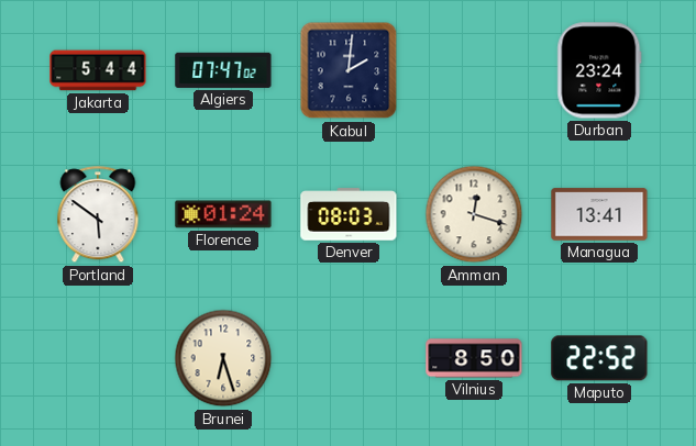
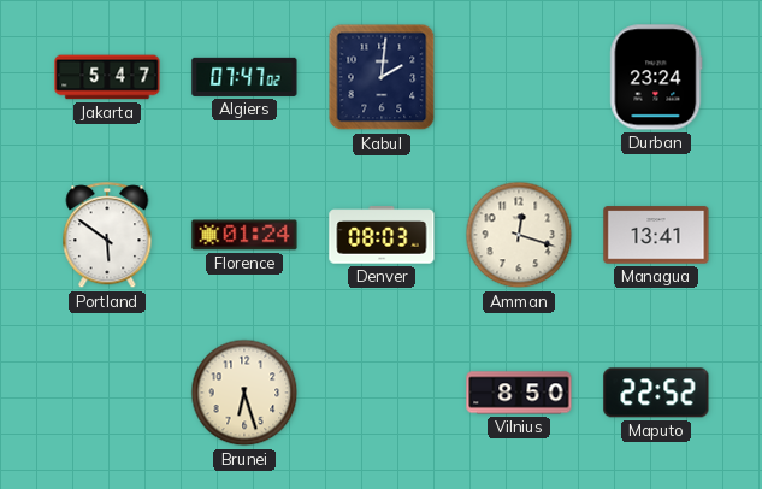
Jakarta: 5:44 -> 5:47
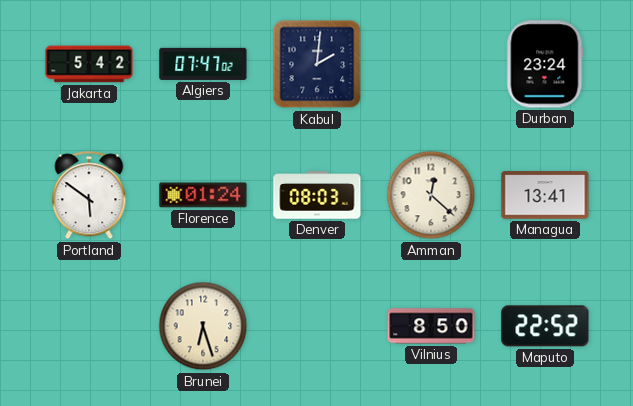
Jakarta: 5:47 -> 5:42
Amman: 12:18 -> 12:22
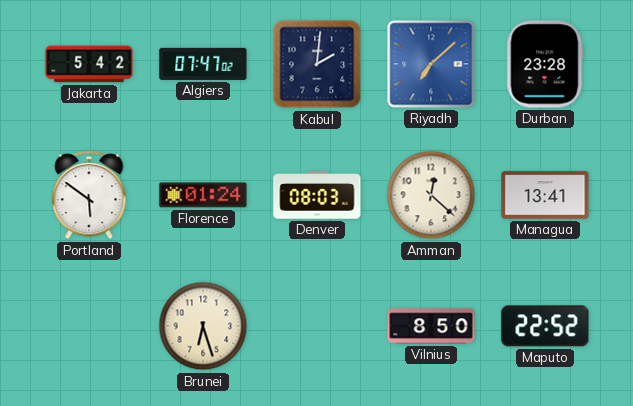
Riyadh: none -> 7:08
Durban: 23:24 -> 23:28
